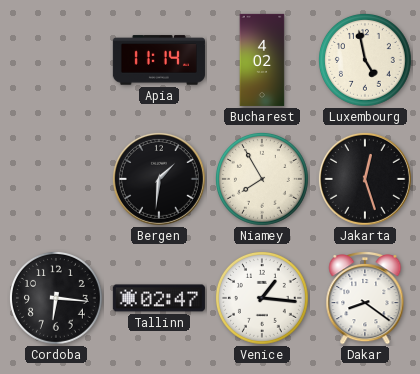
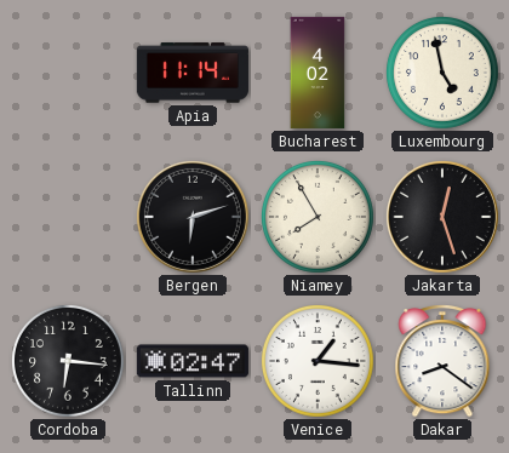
Bergen: 1:31 -> 6:12
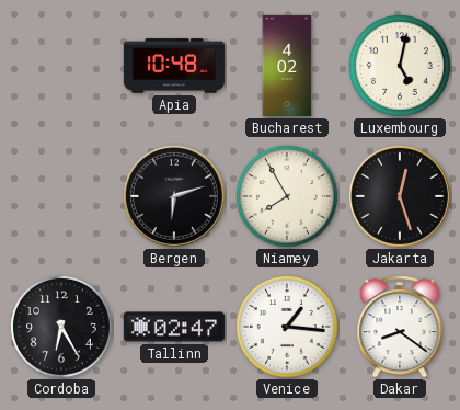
Apia: 11:14 -> 10:48
Luxembourg: 4:58 -> 5:02
Cordoba: 6:16 -> 6:25
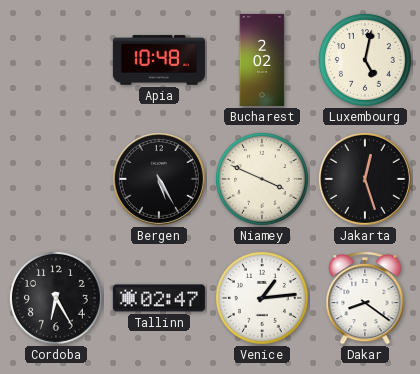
Bucharest: 4:02 -> 2:02
Bergen: 6:12 -> 5:25
Niamey: 7:55 -> 3:49
Venice: 1:16 -> 1:14
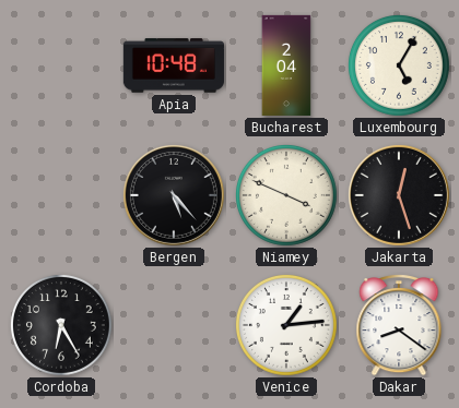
Bucharest: 2:02 -> 2:04
Luxembourg: 5:02 -> 5:05
Bergen: 5:25 -> 5:23
Tallinn: 02:47 -> none
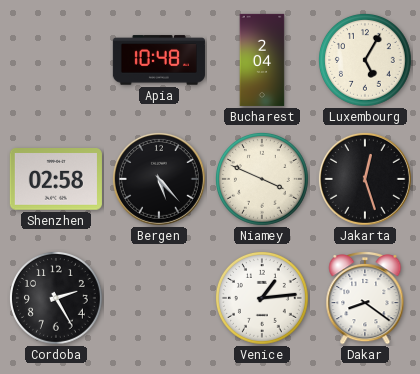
Shenzhen: none -> 02:58
Cordoba: 6:25 -> 2:25
